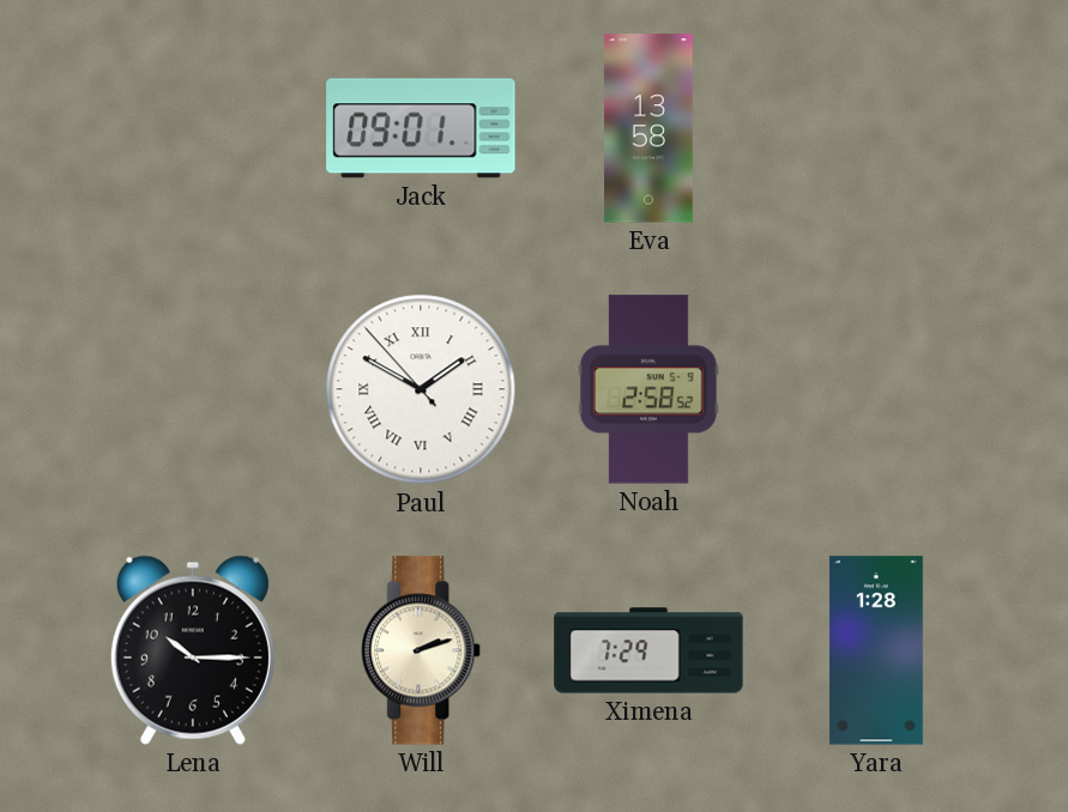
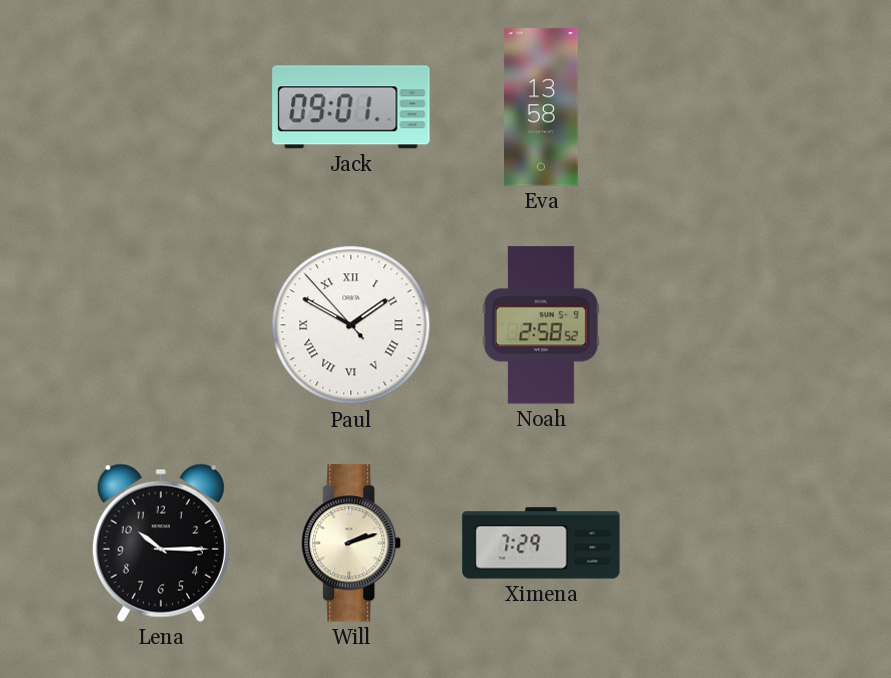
Yara: 1:28 -> none
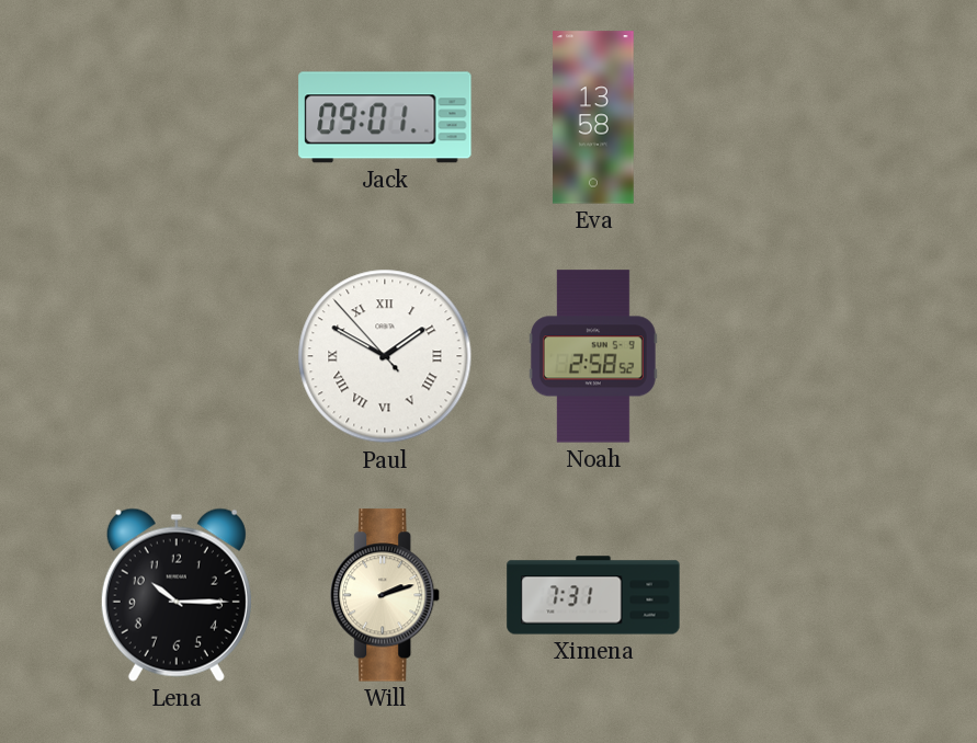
Ximena: 7:29 -> 7:31
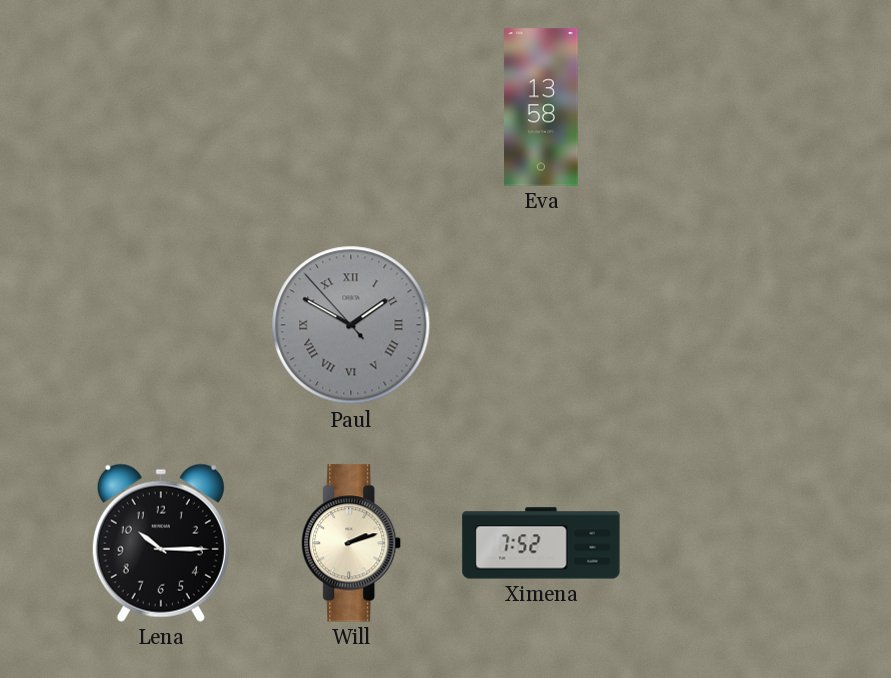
Jack: 09:01 -> none
Paul dial: white -> grey
Noah: 2:58 -> none
Ximena: 7:31 -> 7:52
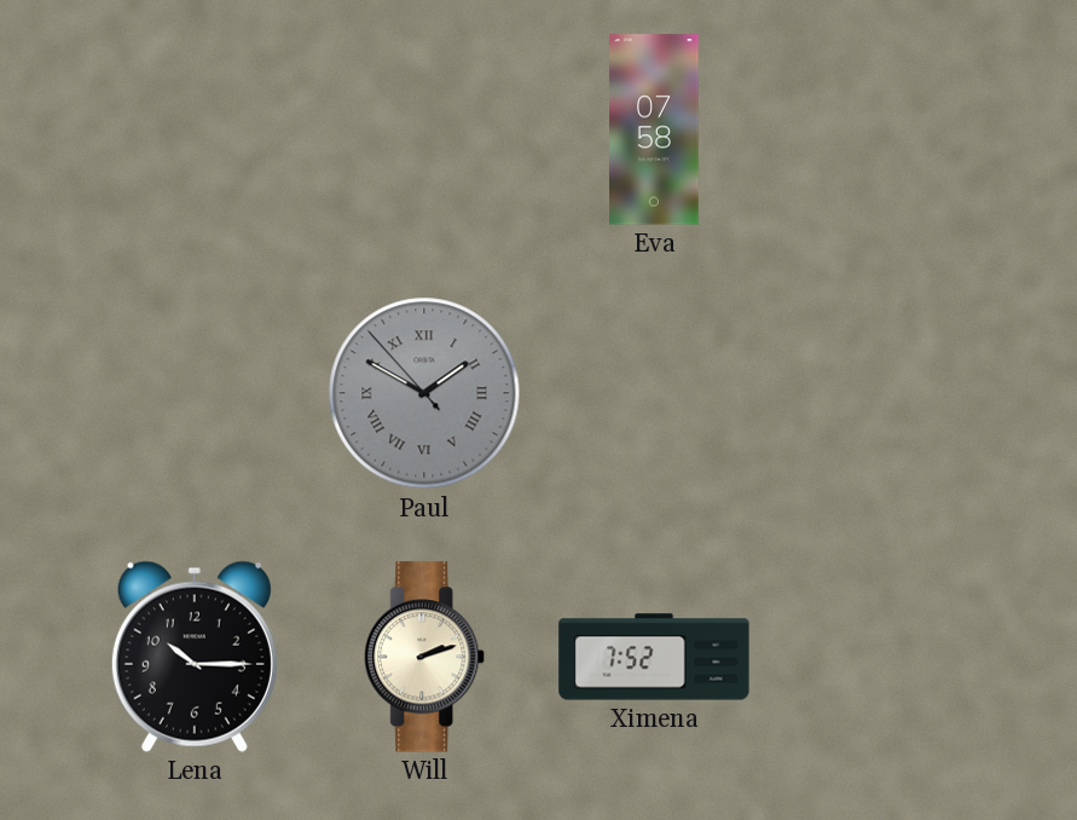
Eva: 13:58 -> 07:58
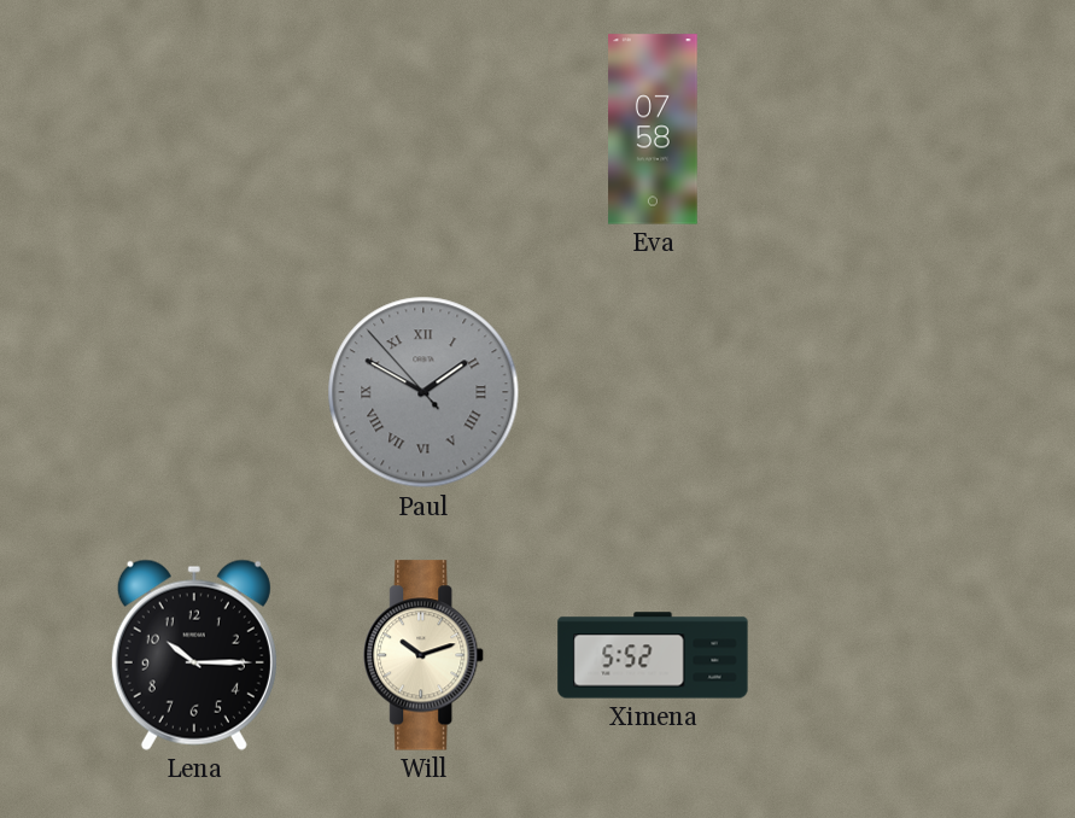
Will: 2:12 -> 10:12
Ximena: 7:52 -> 5:52
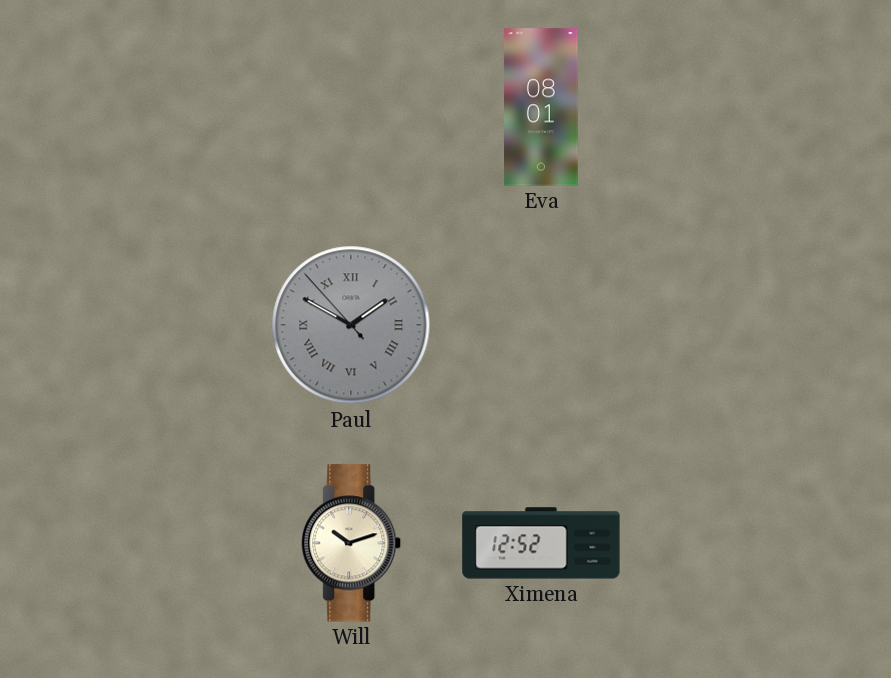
Eva: 07:58 -> 08:01
Lena: 10:15 -> none
Ximena: 5:52 -> 12:52
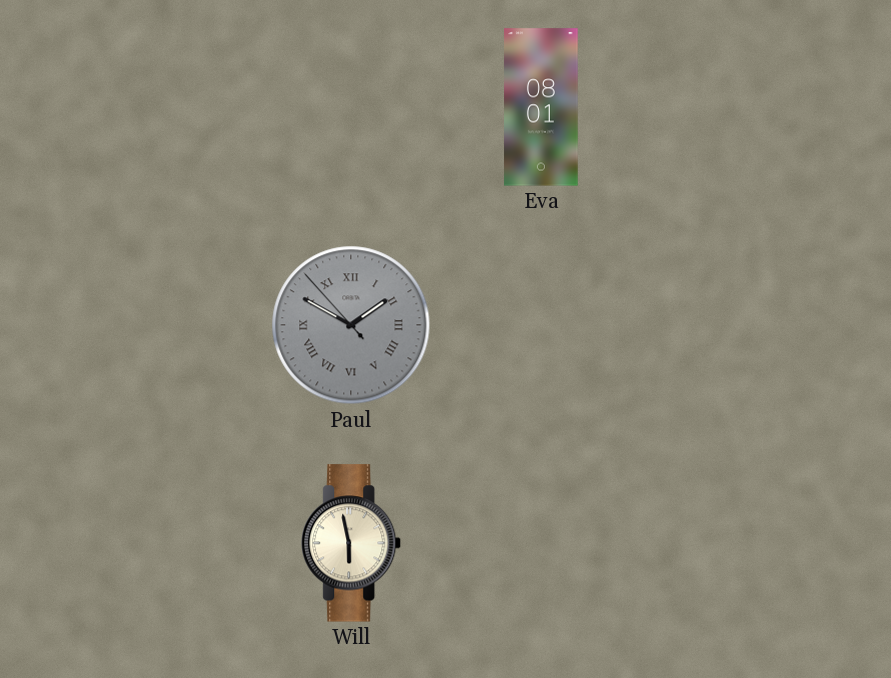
Will: 10:12 -> 5:58
Ximena: 12:52 -> none
